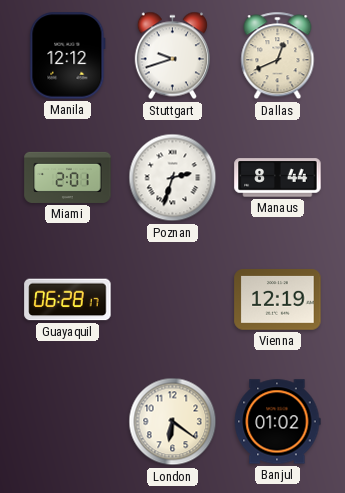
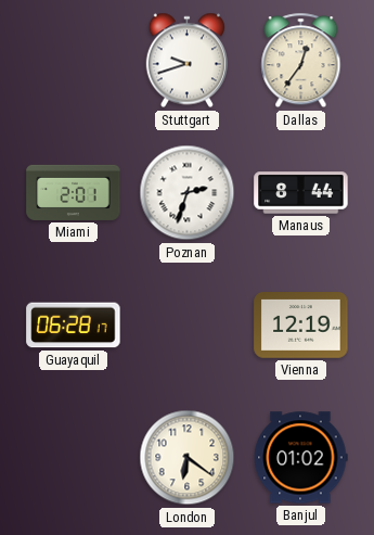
Manila: 12:12 -> none
Dallas: 12:41 -> 12:36
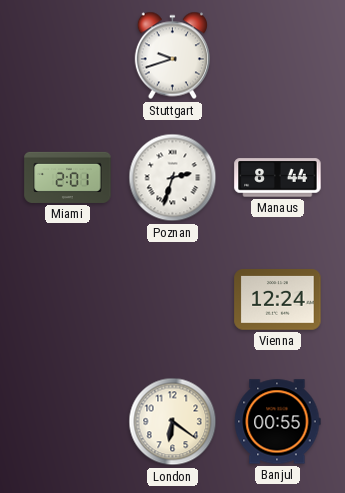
Dallas: 12:36 -> none
Guayaquil: 06:28 -> none
Vienna: 12:19 -> 12:24
Banjul: 01:02 -> 00:55
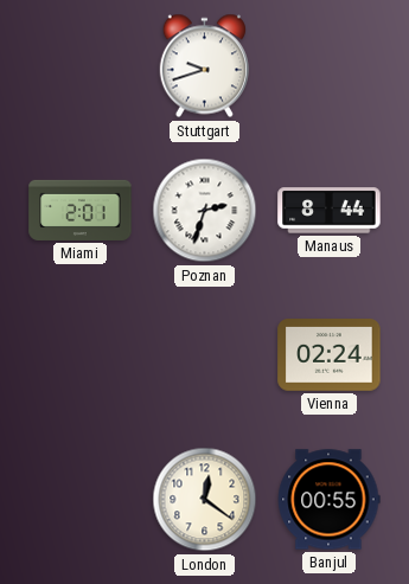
Vienna: 12:24 -> 02:24
London: 6:21 -> 12:21
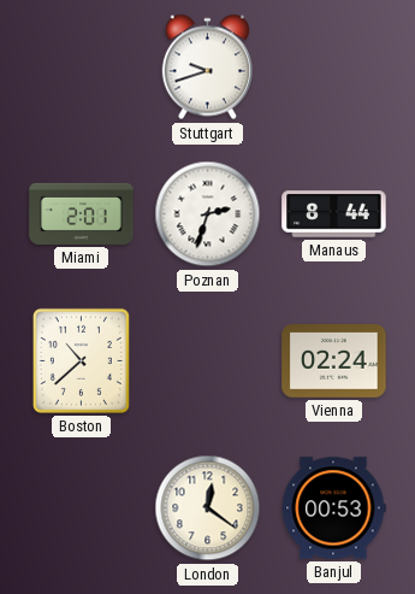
Boston: none -> 10:38
Banjul: 00:55 -> 00:53
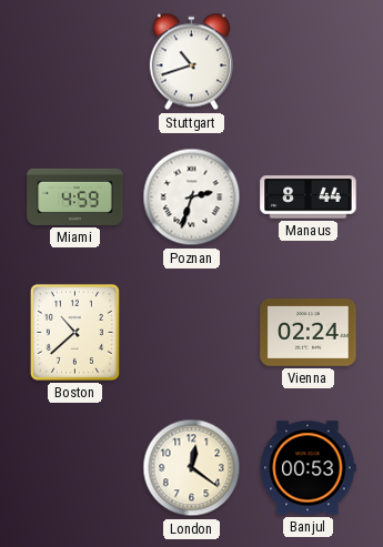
Stuttgart: 9:42 -> 10:42
Miami: 2:01 -> 4:59
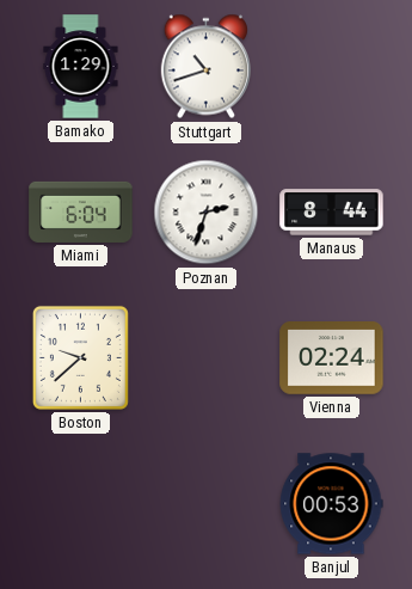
Bamako: none -> 1:29
Miami: 4:59 -> 6:04
Boston: 10:38 -> 9:38
London: 12:21 -> none
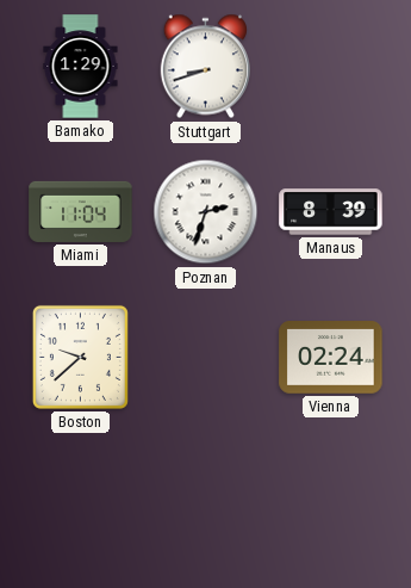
Stuttgart: 10:42 -> 8:42
Miami: 6:04 -> 11:04
Manaus: 8:44 -> 8:39
Banjul: 00:53 -> none
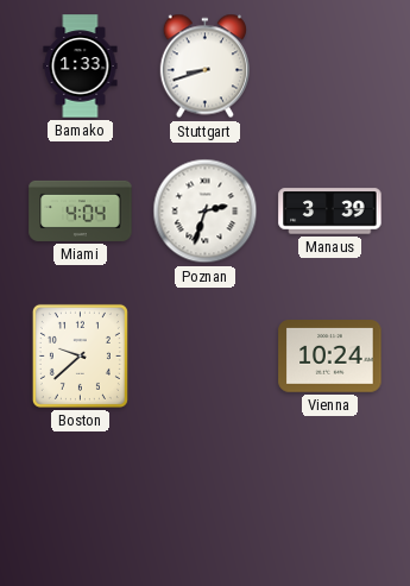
Bamako: 1:29 -> 1:33
Miami: 11:04 -> 4:04
Manaus: 8:39 -> 3:39
Vienna: 02:24 -> 10:24
